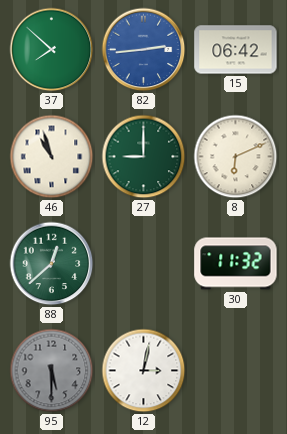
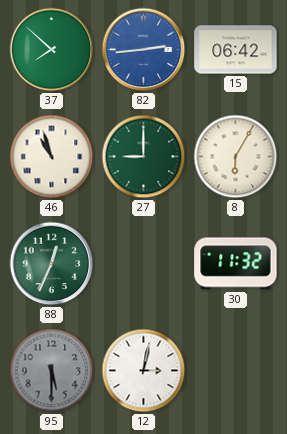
8: 6:11 -> 6:05
88: 12:38 -> 12:34
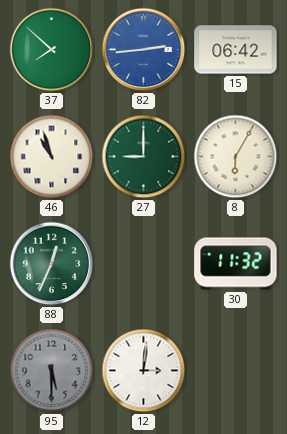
12: 3:02 -> 3:01
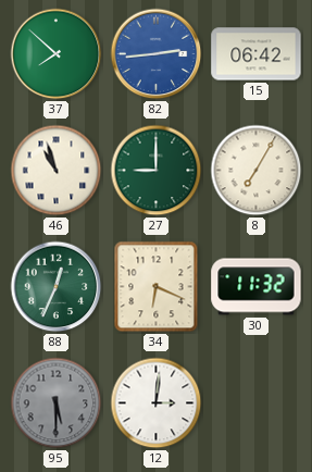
8: 6:05 -> 7:05
34: none -> 6:19
